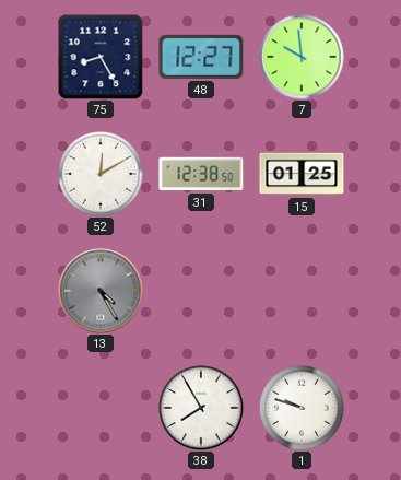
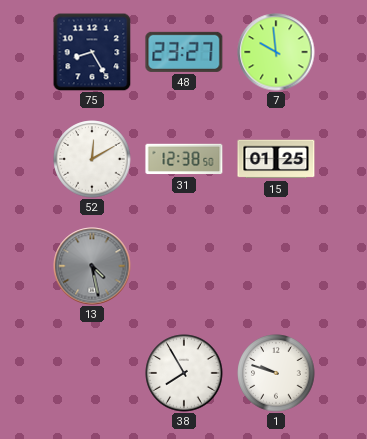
48: 12:27 -> 23:27
13: 4:25 -> 4:28
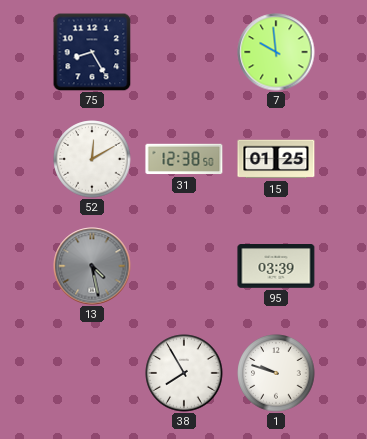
48: 23:27 -> none
95: none -> 03:39
